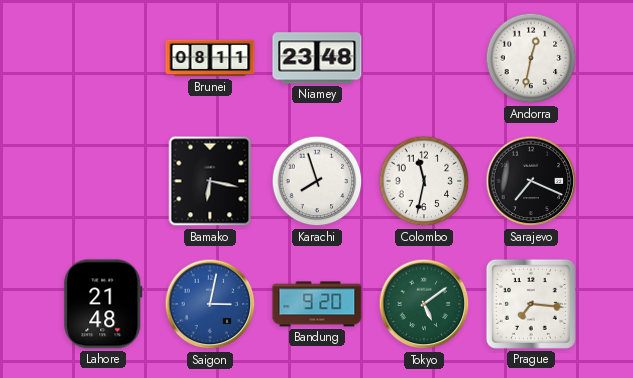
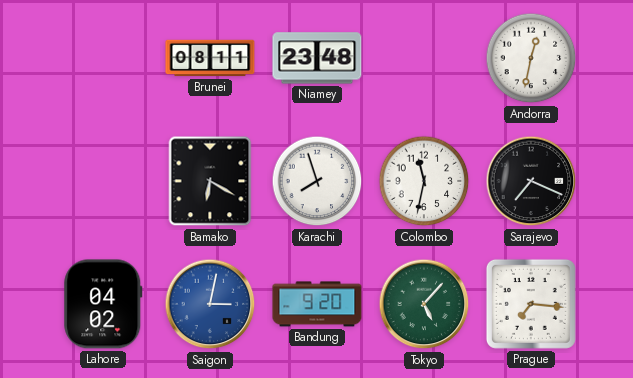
Bamako: 6:17 -> 6:20
Lahore: 21:48 -> 04:02
Tokyo: 5:09 -> 5:07
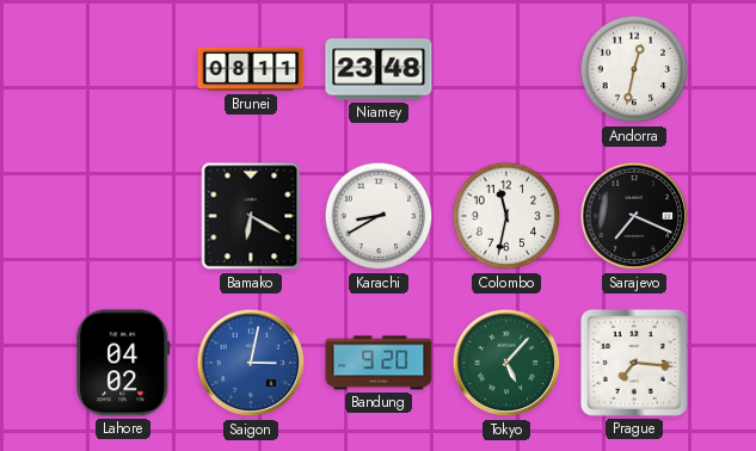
Karachi: 7:57 -> 8:40
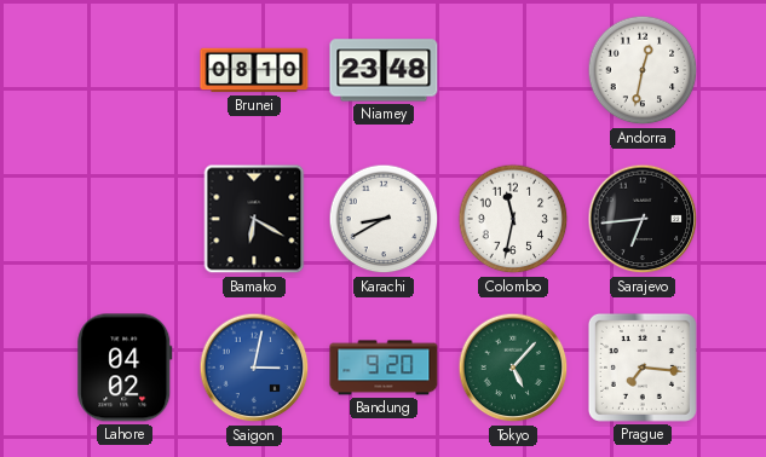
Brunei: 08:11 -> 08:10
Sarajevo: 7:19 -> 6:44
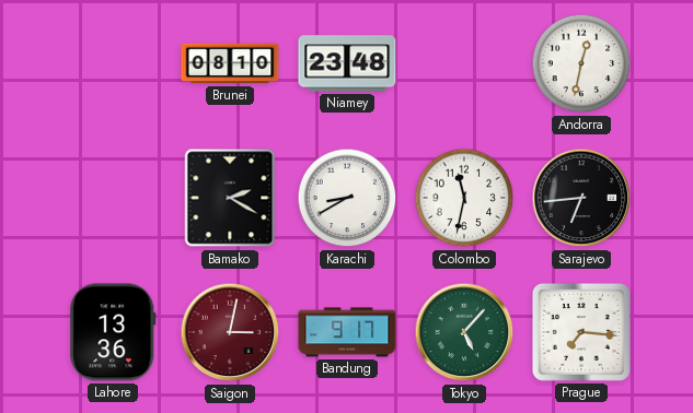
Bamako: 6:20 -> 2:20
Lahore: 04:02 -> 13:36
Saigon dial: blue -> burgundy
Bandung: 9:20 -> 9:17
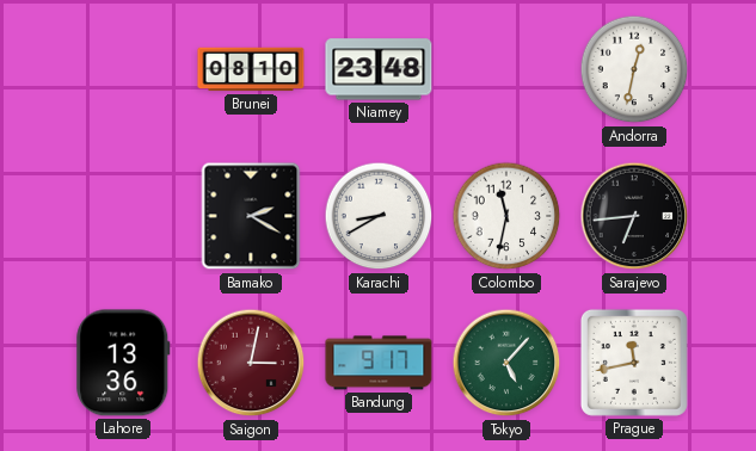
Prague: 7:16 -> 11:43
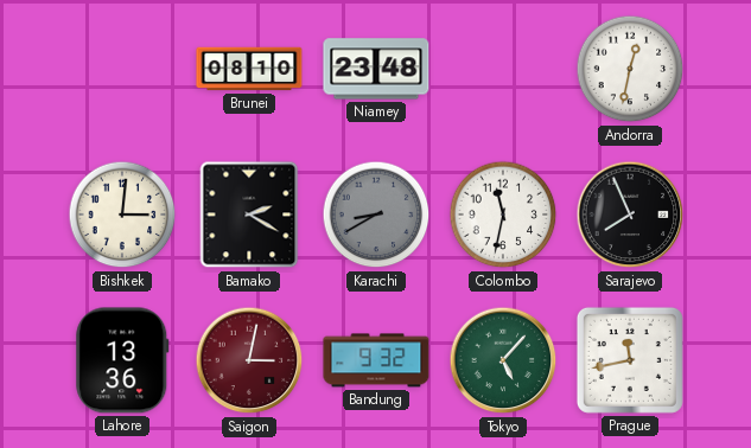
Bishkek: none -> 3:01
Karachi dial: white -> grey
Sarajevo: 6:44 -> 7:56
Bandung: 9:17 -> 9:32
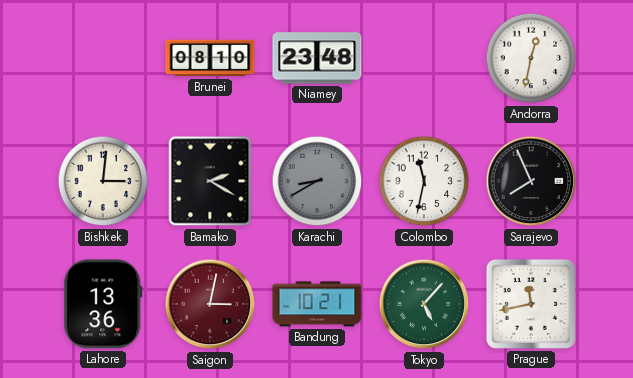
Bandung: 9:32 -> 10:21
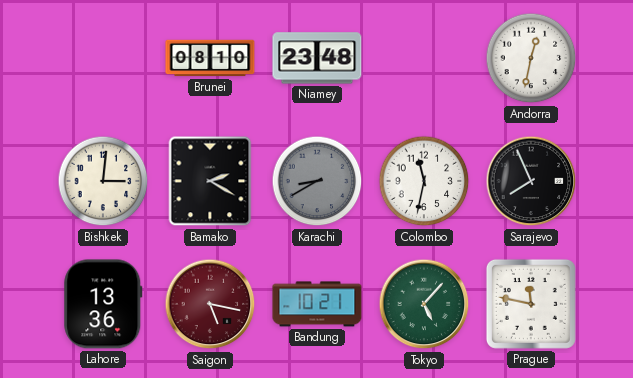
Saigon: 3:02 -> 5:17
Prague: 11:43 -> 11:47
